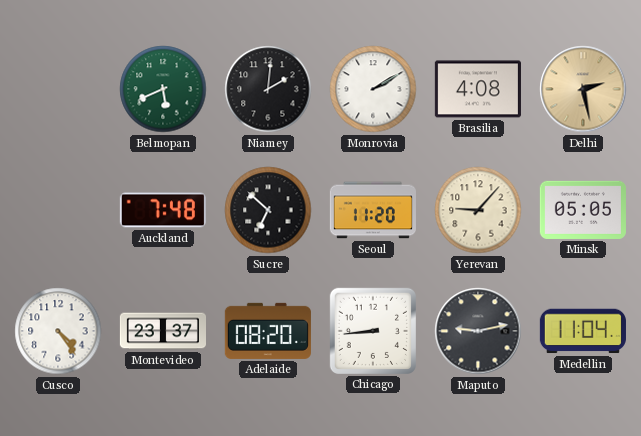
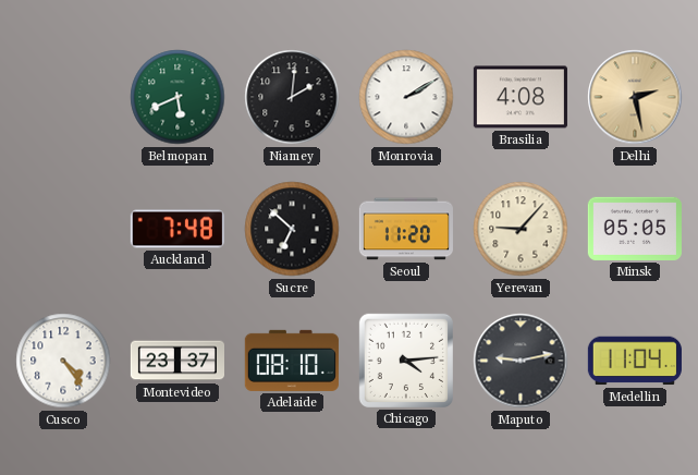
Adelaide: 08:20 -> 08:10
Chicago: 8:44 -> 4:14
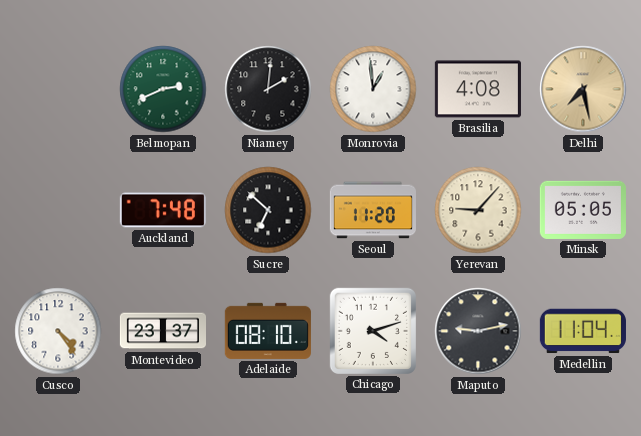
Belmopan: 5:41 -> 2:41
Monrovia: 2:10 -> 12:59
Delhi: 2:28 -> 7:28
Chicago: 4:14 -> 4:12
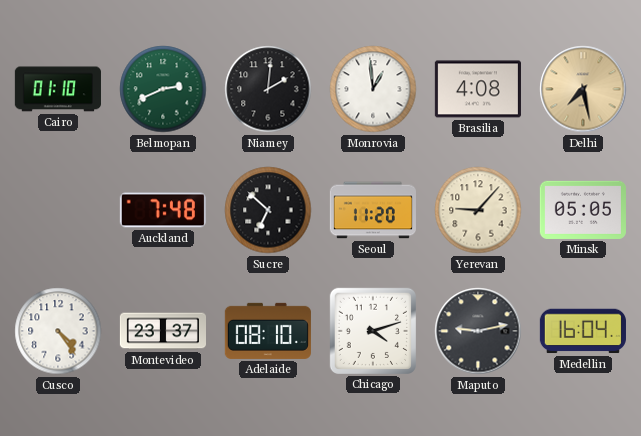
Cairo: none -> 01:10
Medellin: 11:04 -> 16:04
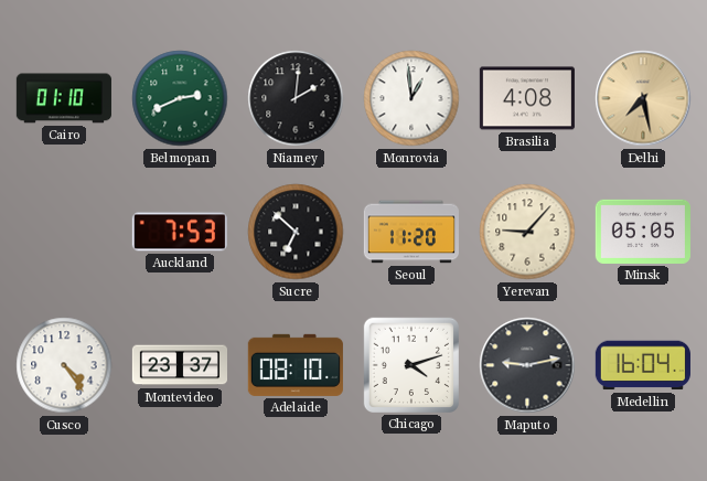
Auckland: 7:48 -> 7:53
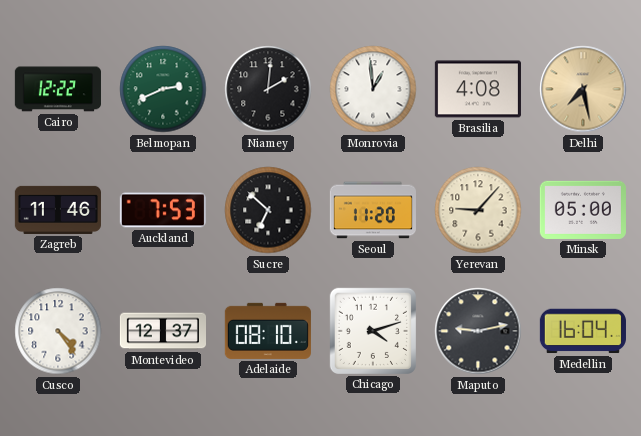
Cairo: 01:10 -> 12:22
Zagreb: none -> 11:46
Minsk: 05:05 -> 05:00
Montevideo: 23:37 -> 12:37
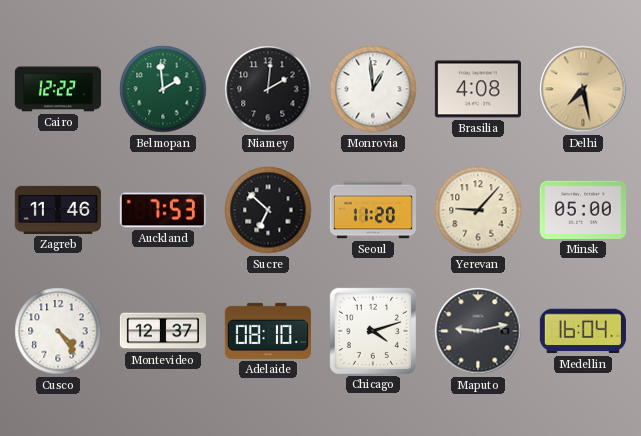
Belmopan: 2:41 -> 1:59
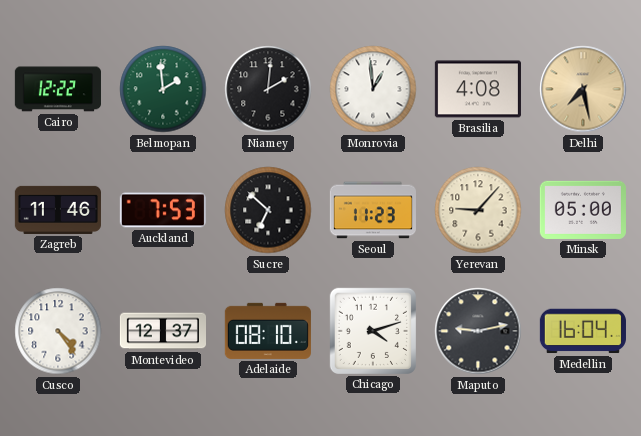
Seoul: 11:20 -> 11:23
